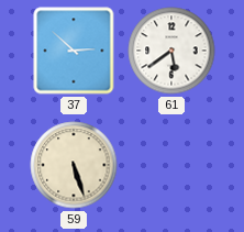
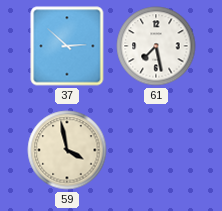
61: 5:39 -> 7:28
59: 5:27 -> 3:58
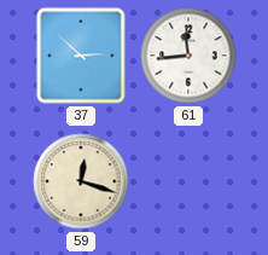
61: 7:28 -> 11:44
59: 3:58 -> 12:18
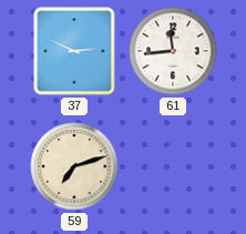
37: 2:52 -> 2:49
59: 12:18 -> 7:12
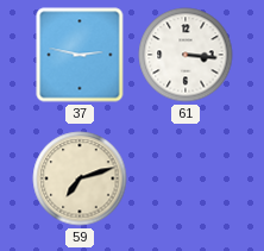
37: 2:49 -> 2:47
61: 11:44 -> 3:16
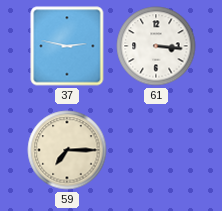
59: 7:12 -> 7:15
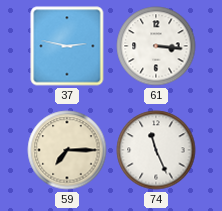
74: none -> 11:26
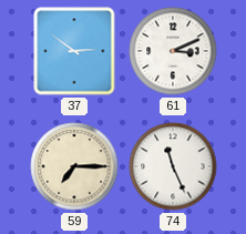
37: 2:47 -> 2:51
61: 3:16 -> 3:11
